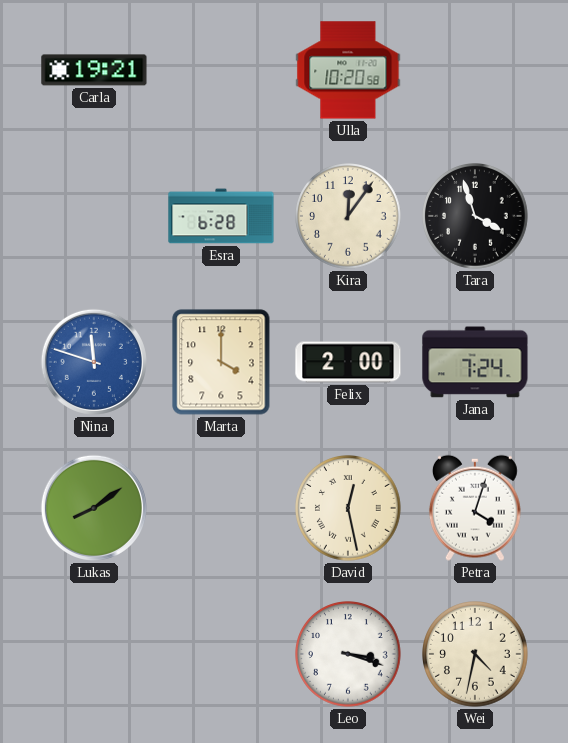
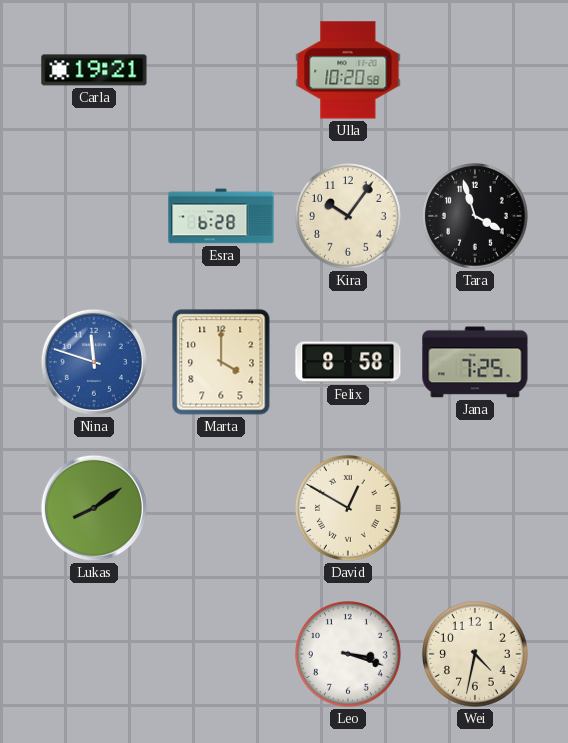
Kira: 12:06 -> 10:06
Felix: 2:00 -> 8:58
Jana: 7:24 -> 7:25
David: 12:28 -> 12:50
Petra: 4:03 -> none
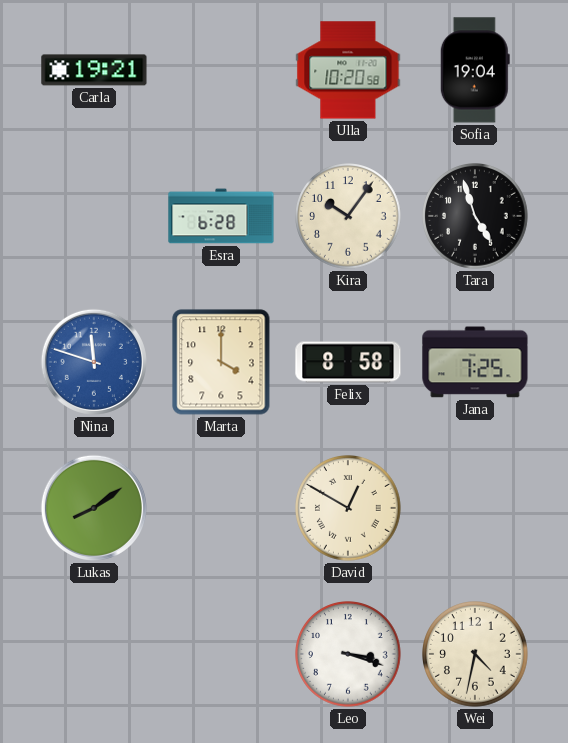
Sofia: none -> 19:04
Tara: 3:57 -> 4:57
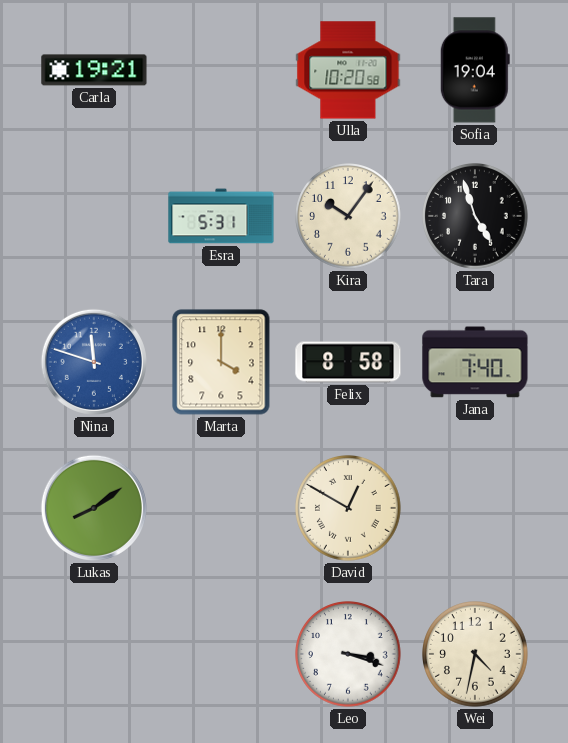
Esra: 6:28 -> 5:31
Jana: 7:25 -> 7:40
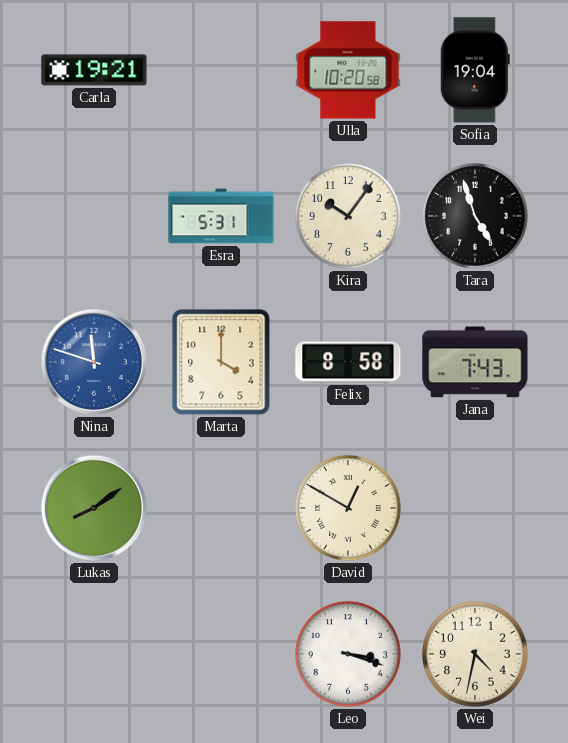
Jana: 7:40 -> 7:43
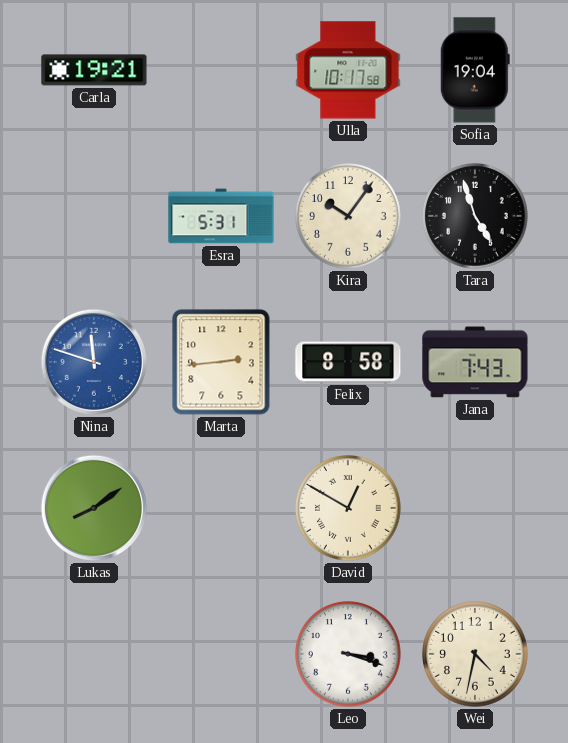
Ulla: 10:20 -> 10:17
Marta: 4:00 -> 2:44
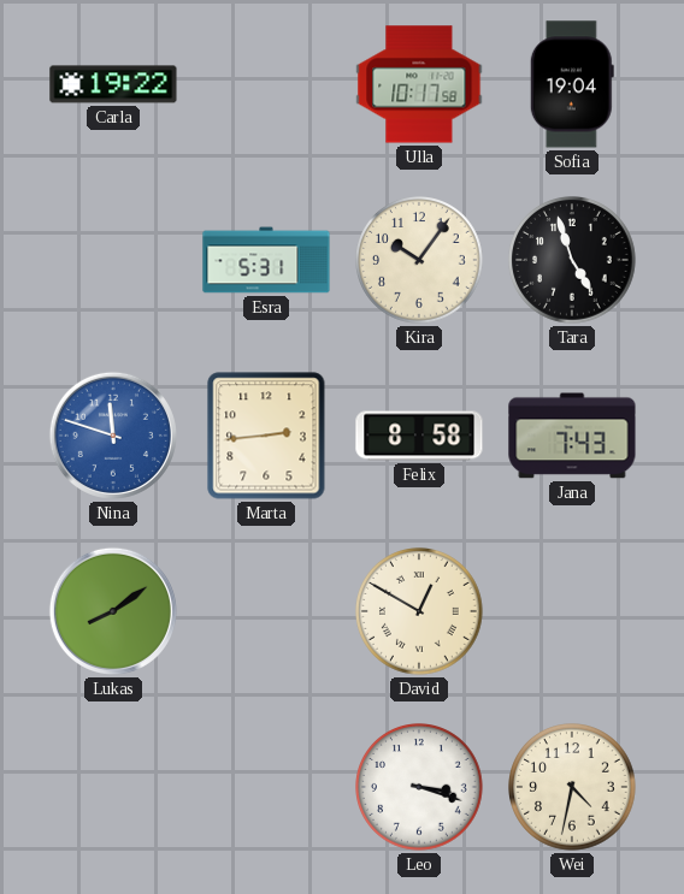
Carla: 19:21 -> 19:22
